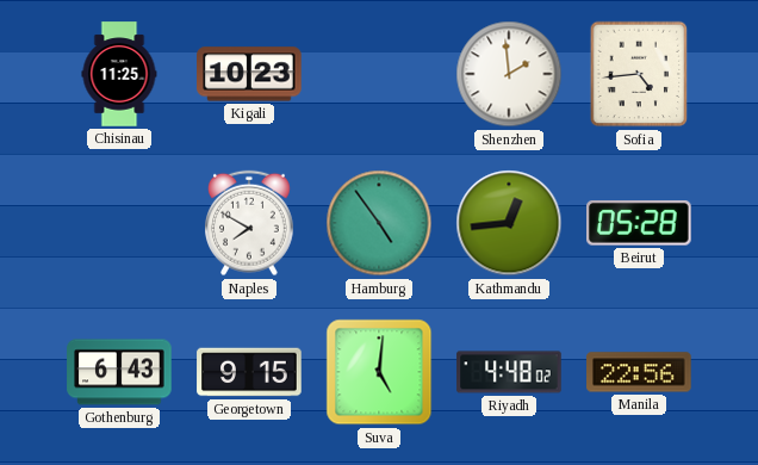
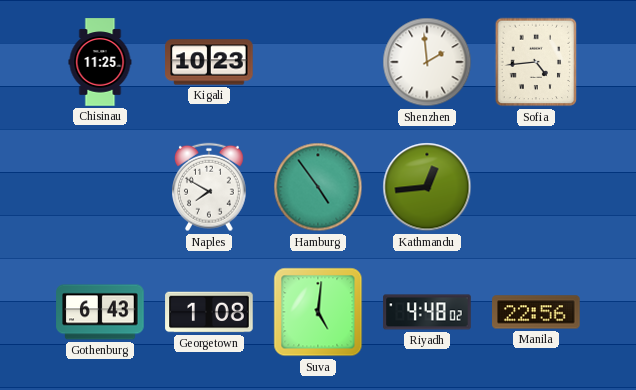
Beirut: 05:28 -> none
Georgetown: 9:15 -> 1:08
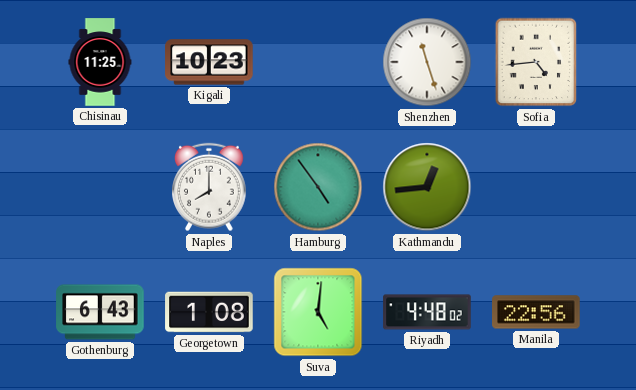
Shenzhen: 1:59 -> 11:27
Naples: 7:50 -> 8:00
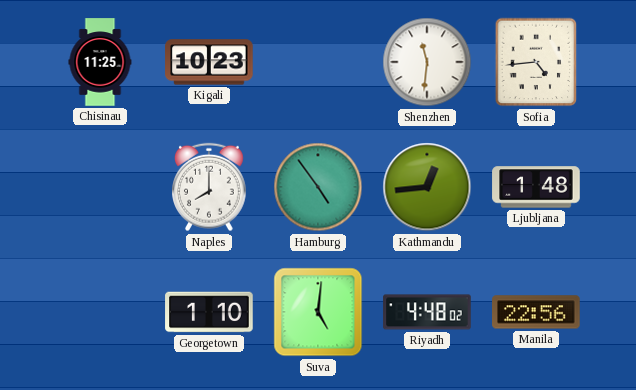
Shenzhen: 11:27 -> 11:31
Ljubljana: none -> 1:48
Gothenburg: 6:43 -> none
Georgetown: 1:08 -> 1:10
